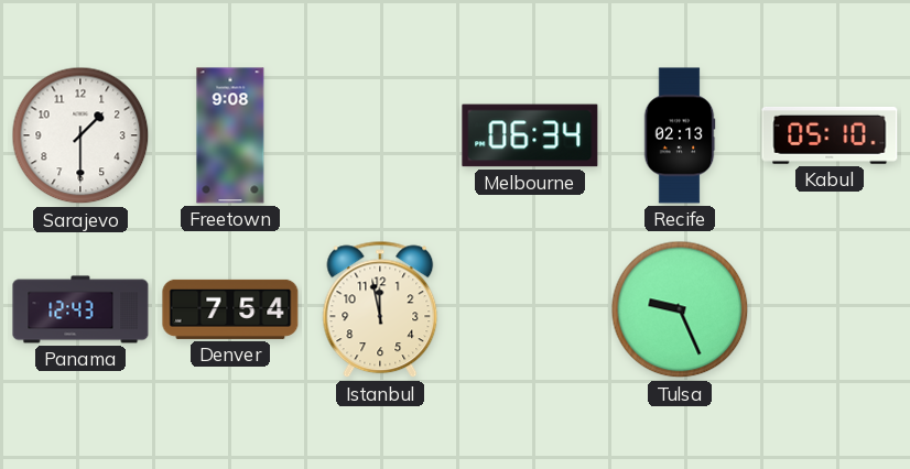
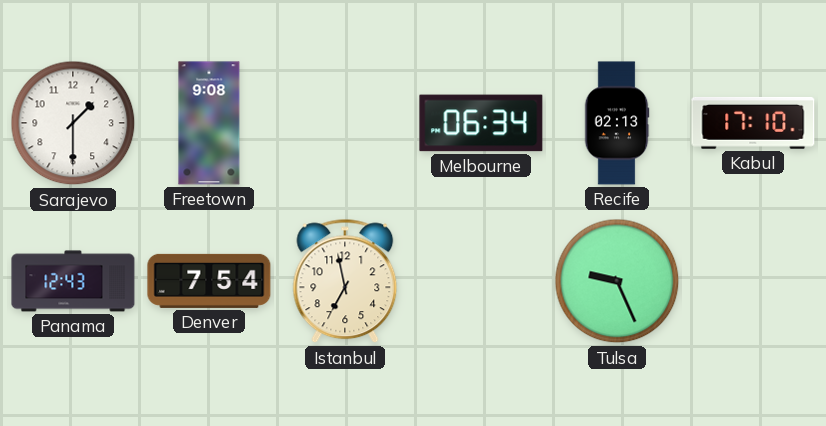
Kabul: 05:10 -> 17:10
Istanbul: 11:58 -> 6:58
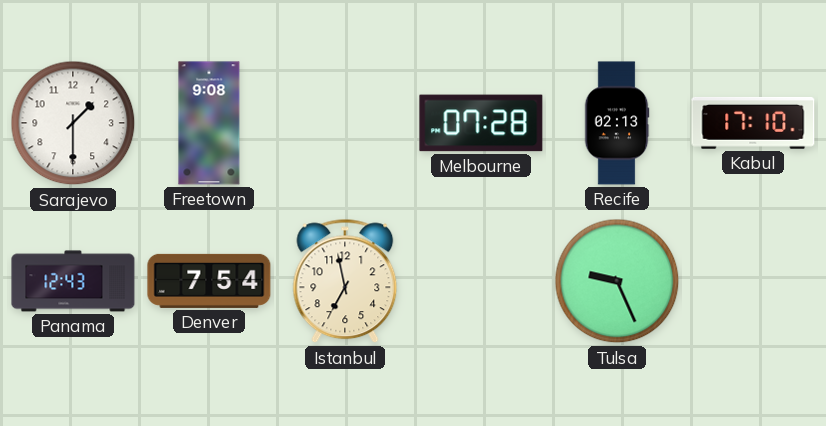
Melbourne: 06:34 -> 07:28
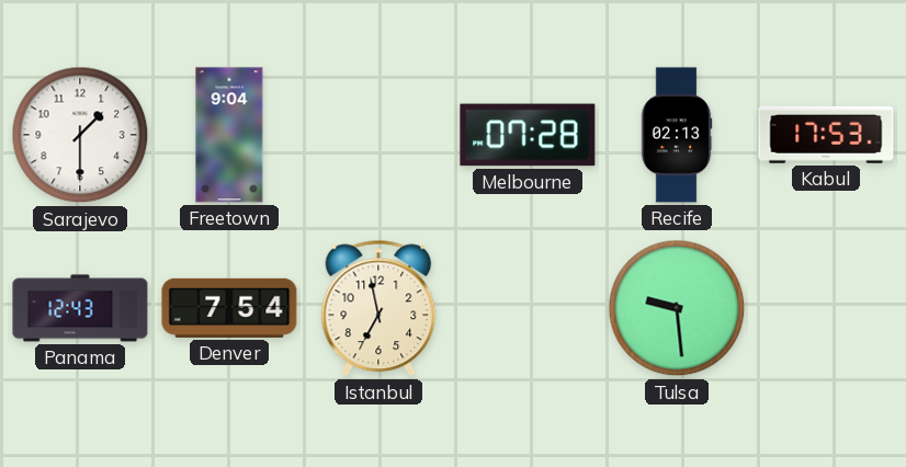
Freetown: 9:08 -> 9:04
Kabul: 17:10 -> 17:53
Tulsa: 9:26 -> 9:29
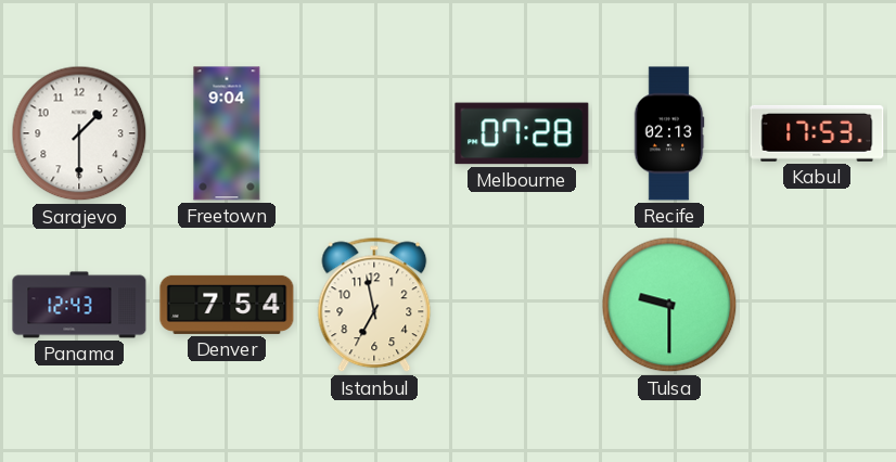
Tulsa: 9:29 -> 9:30
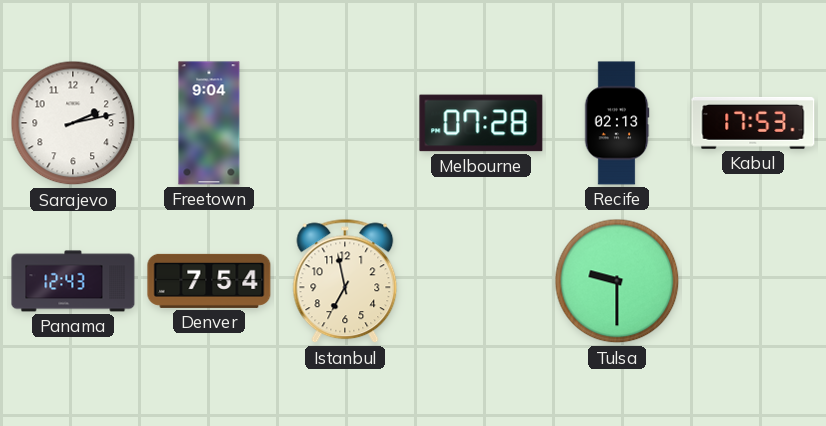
Sarajevo: 1:30 -> 2:13
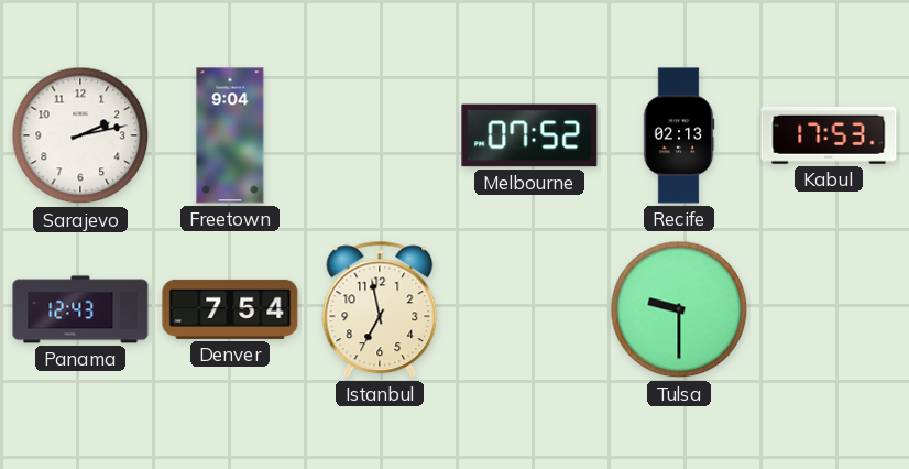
Melbourne: 07:28 -> 07:52
